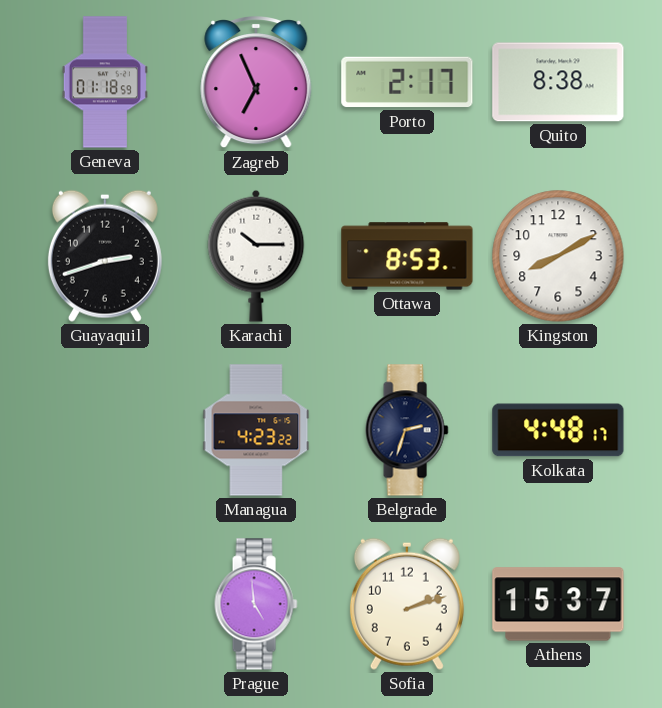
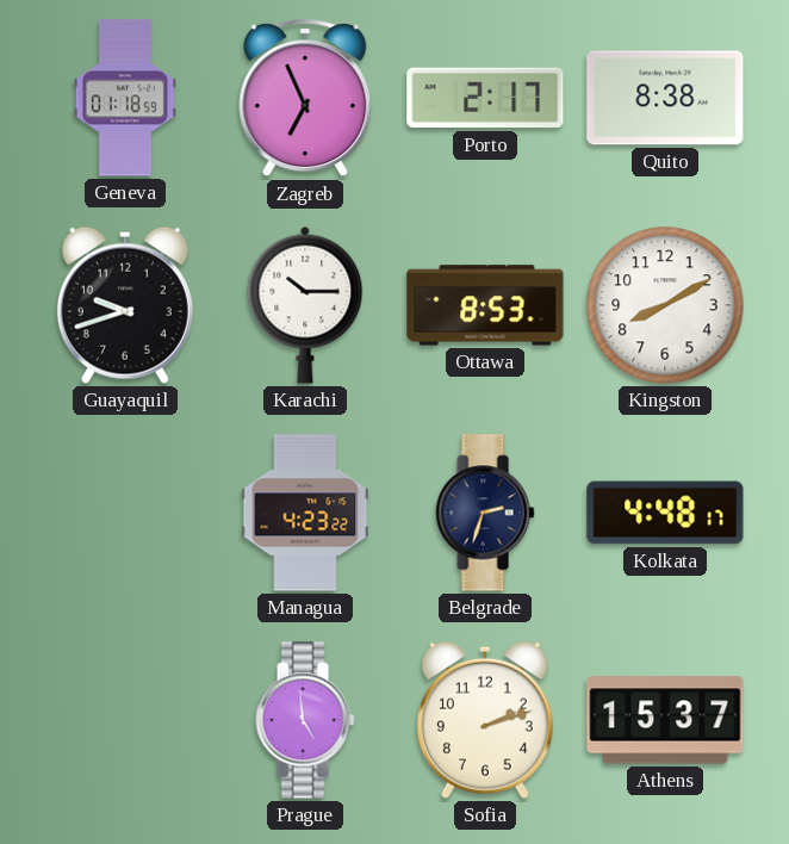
Guayaquil: 2:42 -> 9:42
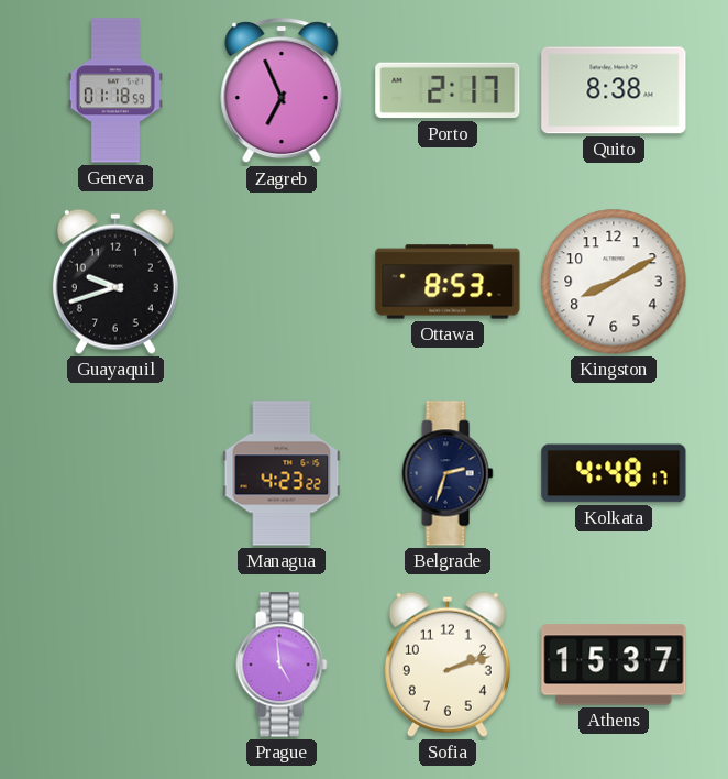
Karachi: 10:15 -> none
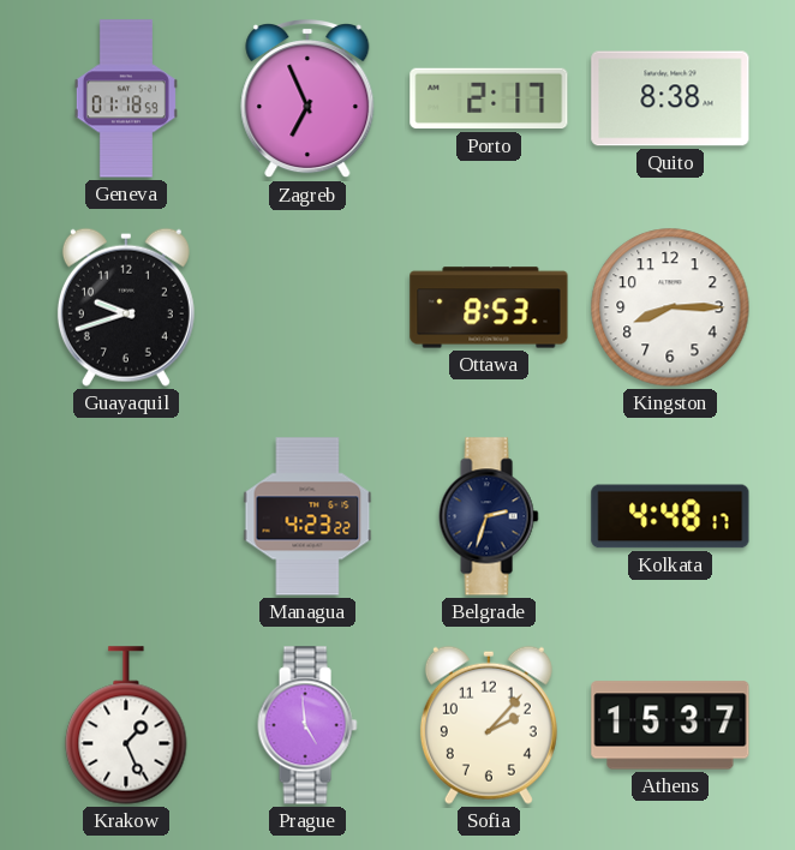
Kingston: 8:10 -> 8:15
Krakow: none -> 1:26
Sofia: 2:12 -> 2:07
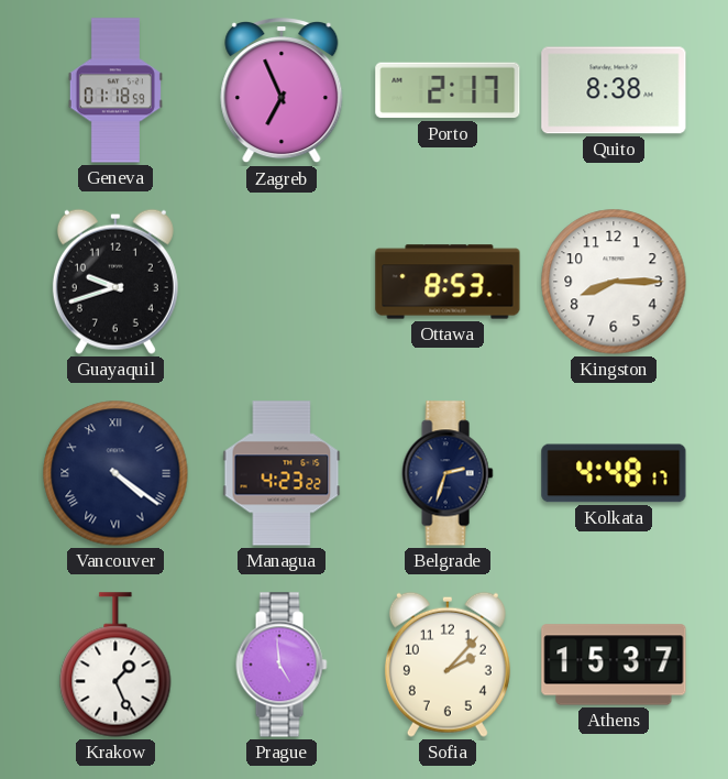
Vancouver: none -> 4:21
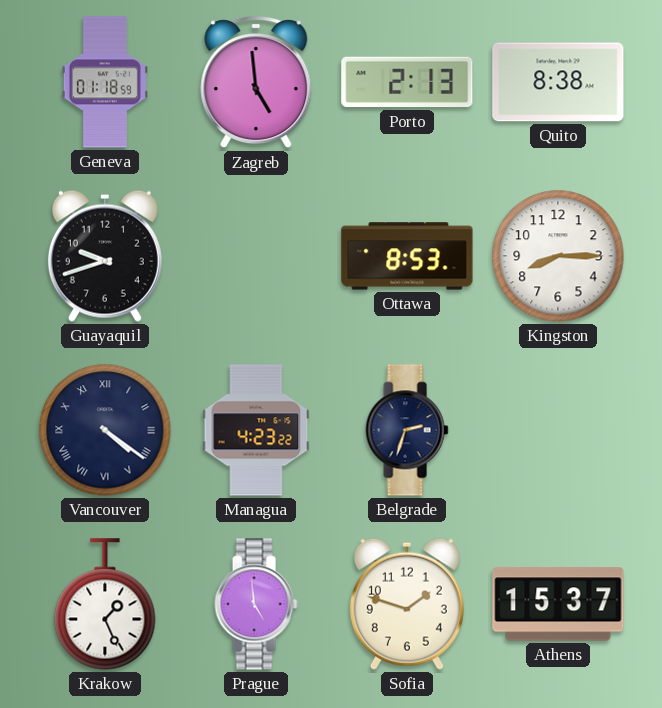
Zagreb: 6:56 -> 4:59
Porto: 2:17 -> 2:13
Kolkata: 4:48 -> none
Sofia: 2:07 -> 1:48
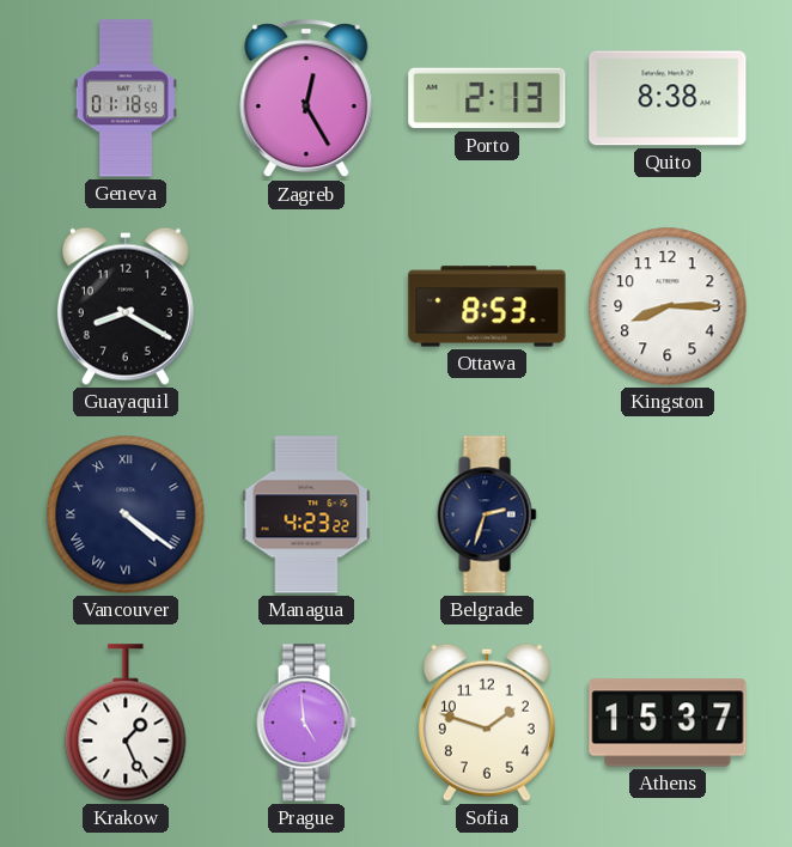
Zagreb: 4:59 -> 12:25
Guayaquil: 9:42 -> 8:20
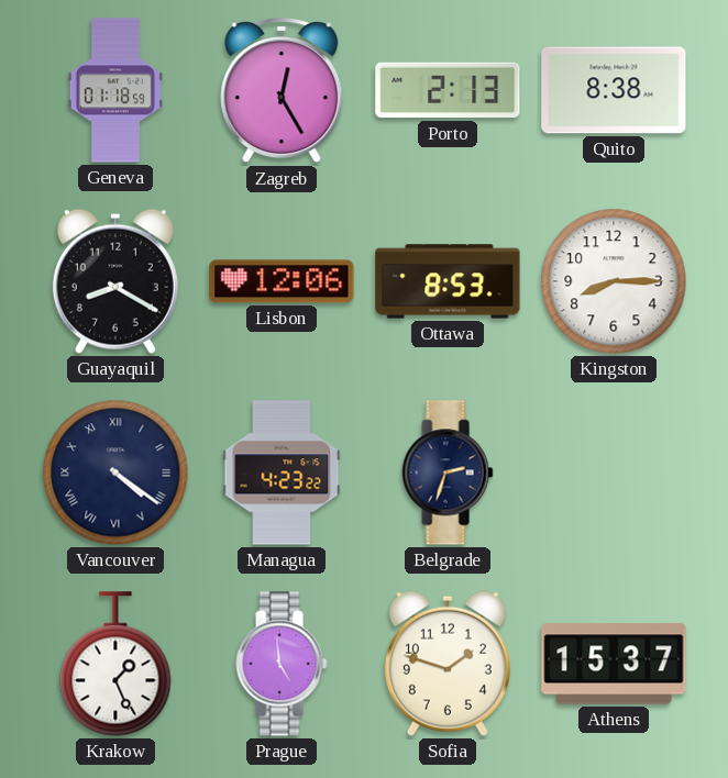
Lisbon: none -> 12:06
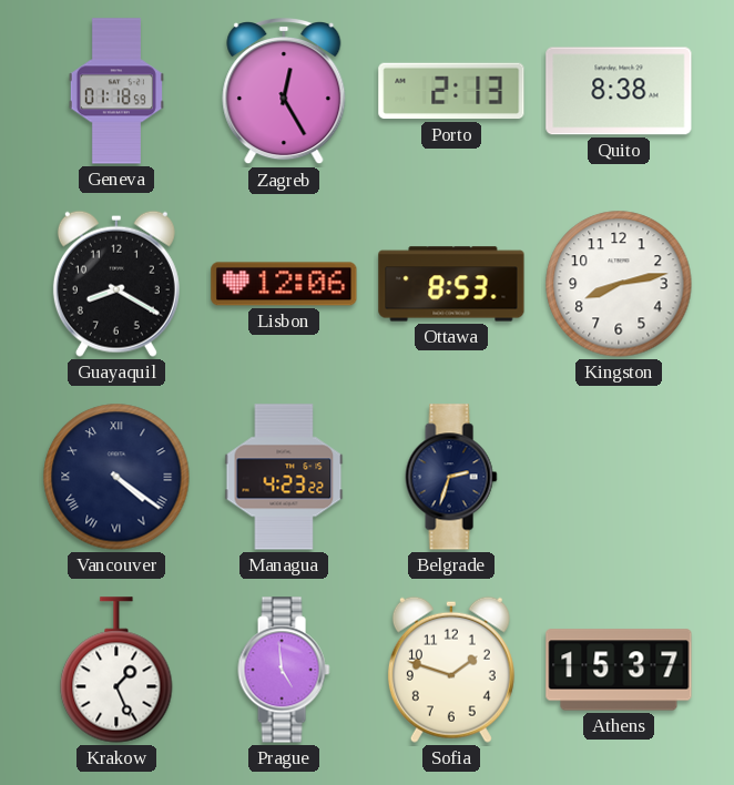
Kingston: 8:15 -> 8:13
